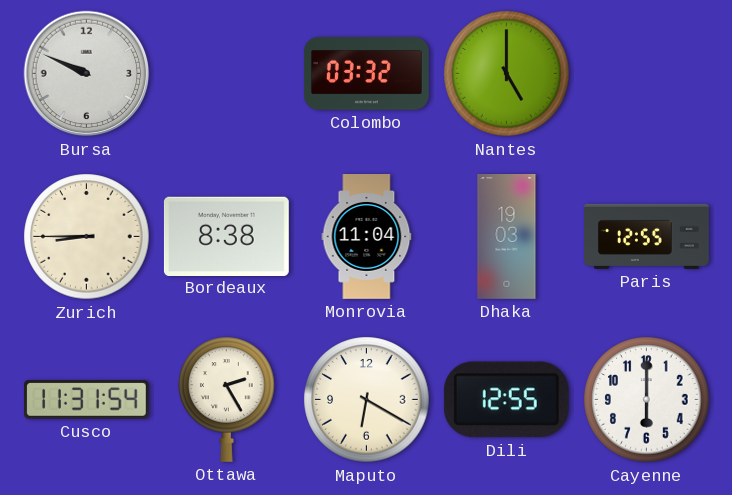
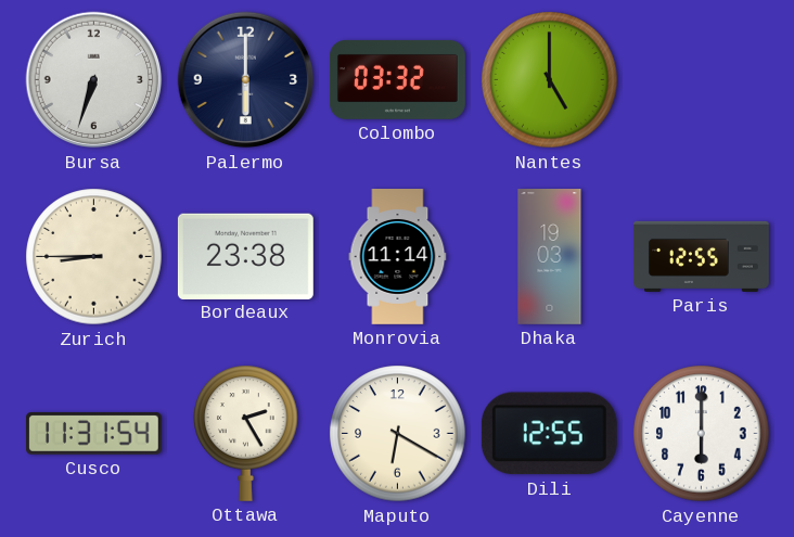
Bursa: 9:49 -> 6:33
Palermo: none -> 6:00
Bordeaux: 8:38 -> 23:38
Monrovia: 11:04 -> 11:14
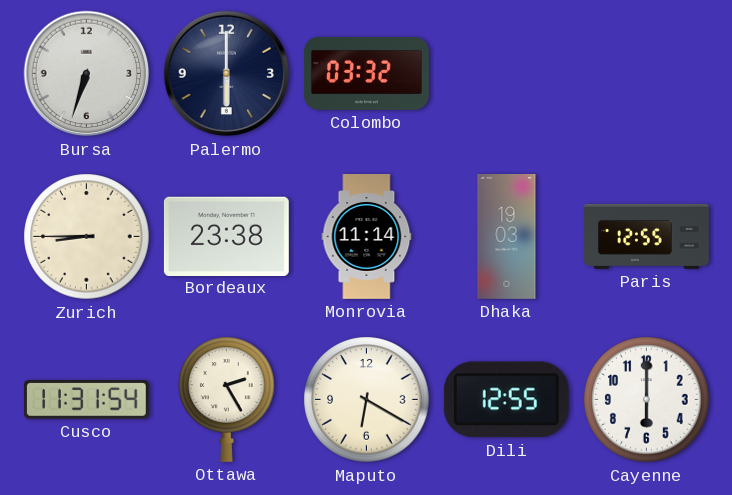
Nantes: 5:00 -> none
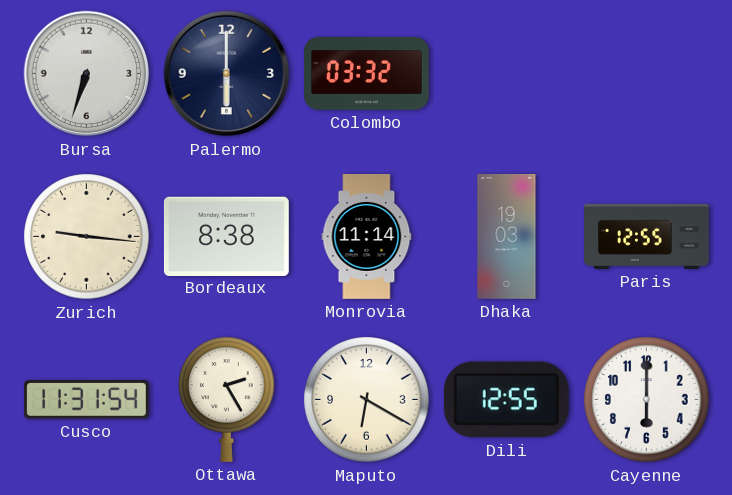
Zurich: 8:45 -> 9:16
Bordeaux: 23:38 -> 8:38
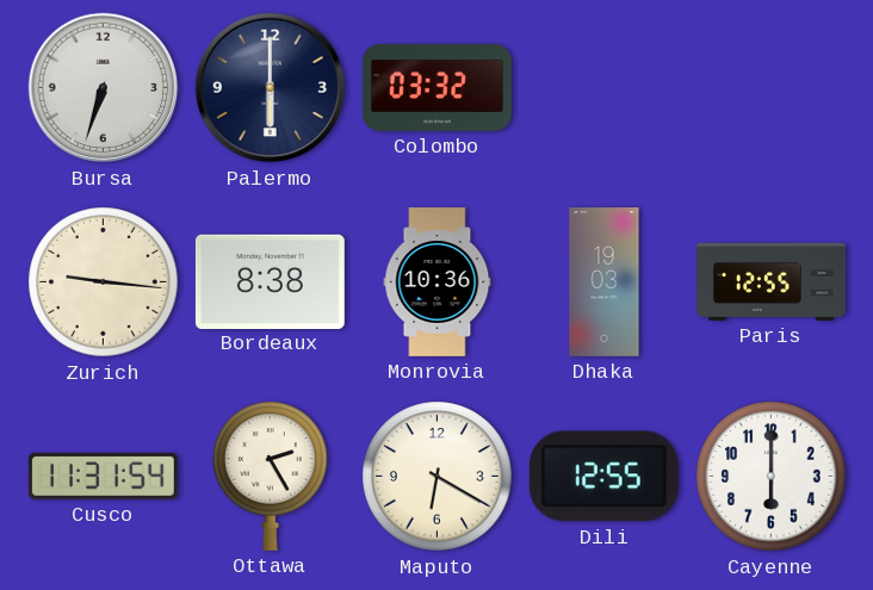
Monrovia: 11:14 -> 10:36
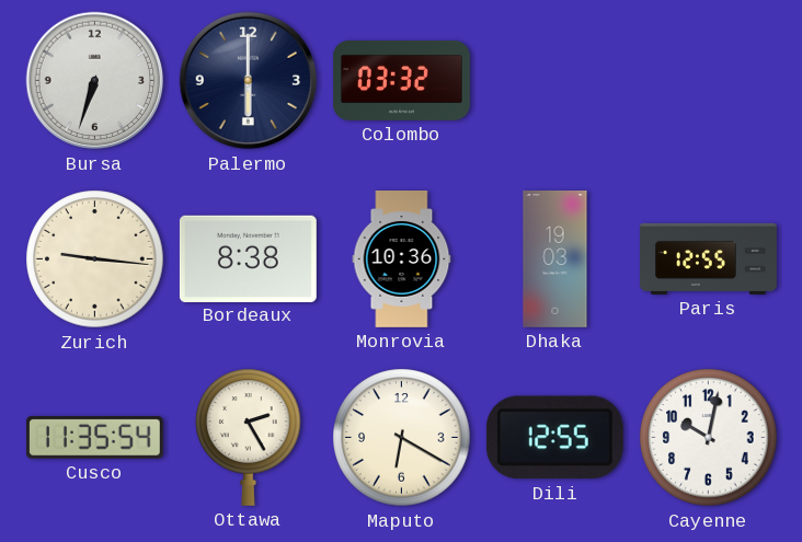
Cusco: 11:31 -> 11:35
Cayenne: 6:00 -> 10:02
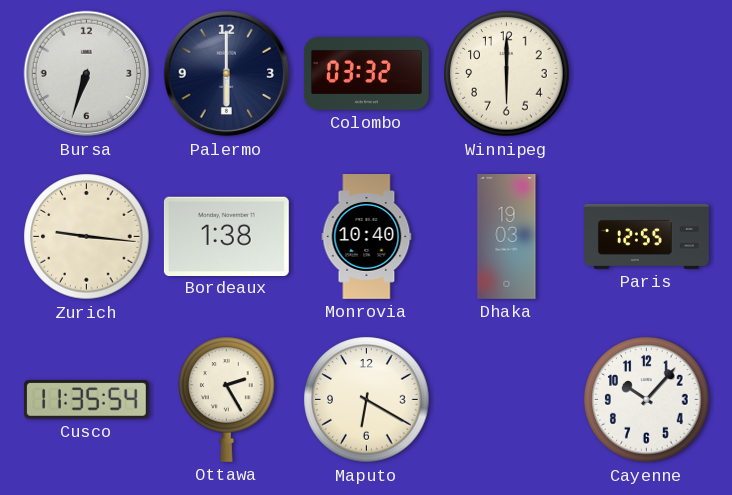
Winnipeg: none -> 6:00
Bordeaux: 8:38 -> 1:38
Monrovia: 10:36 -> 10:40
Dili: 12:55 -> none
Cayenne: 10:02 -> 10:07
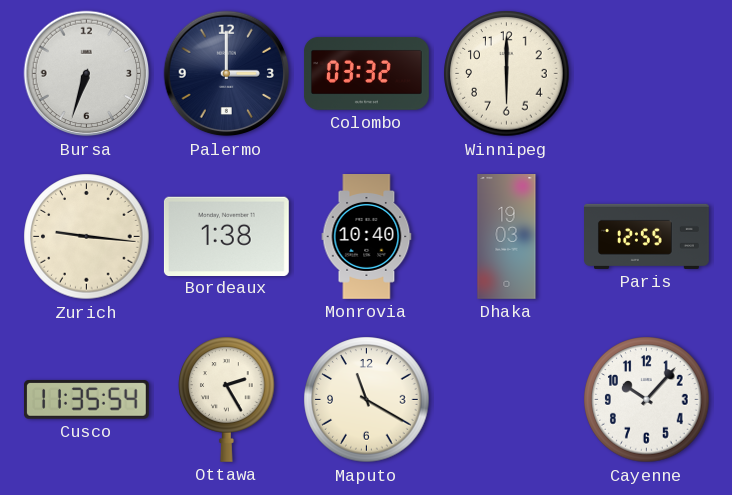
Palermo: 6:00 -> 3:00
Maputo: 6:20 -> 11:20
